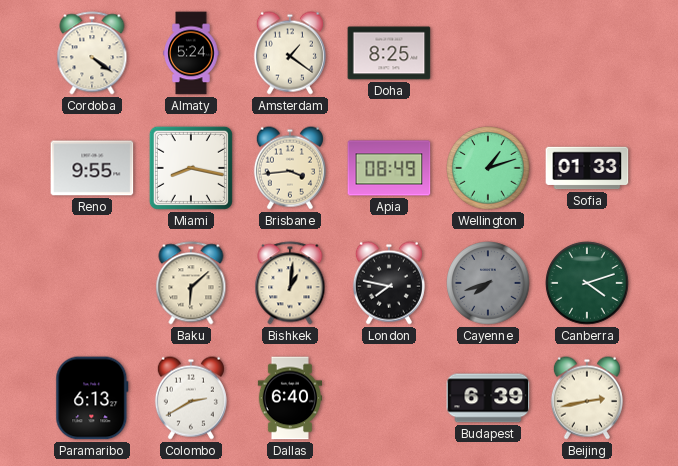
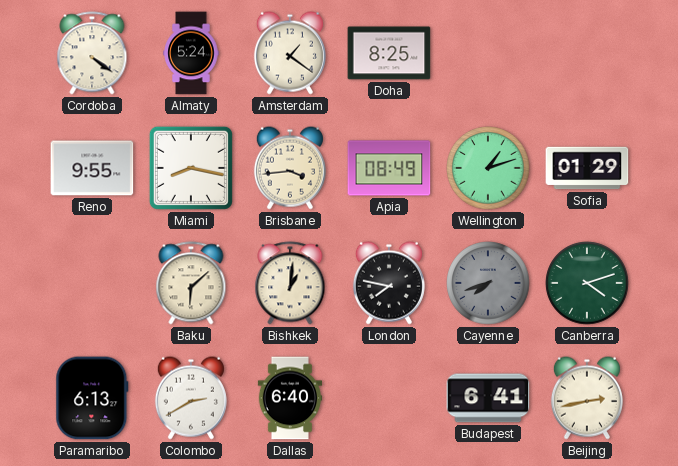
Sofia: 01:33 -> 01:29
Budapest: 6:39 -> 6:41
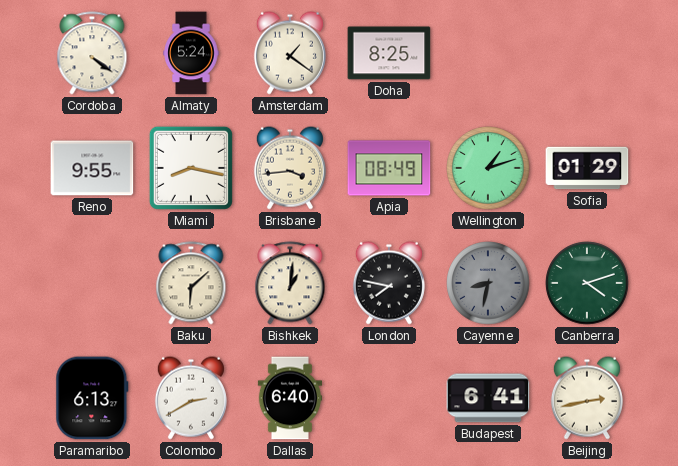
Cayenne: 7:42 -> 8:32
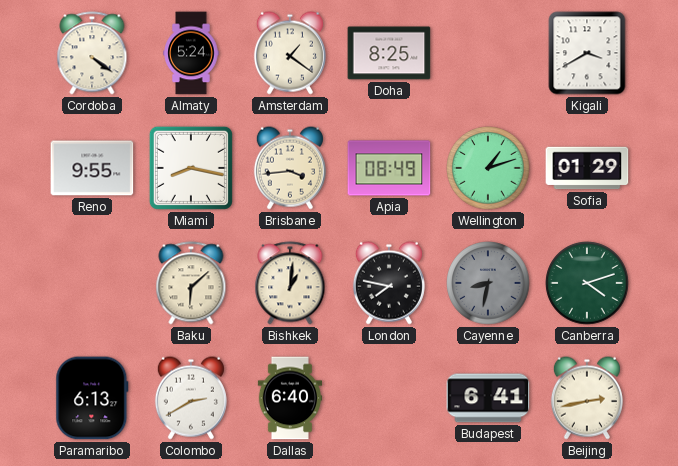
Kigali: none -> 3:40
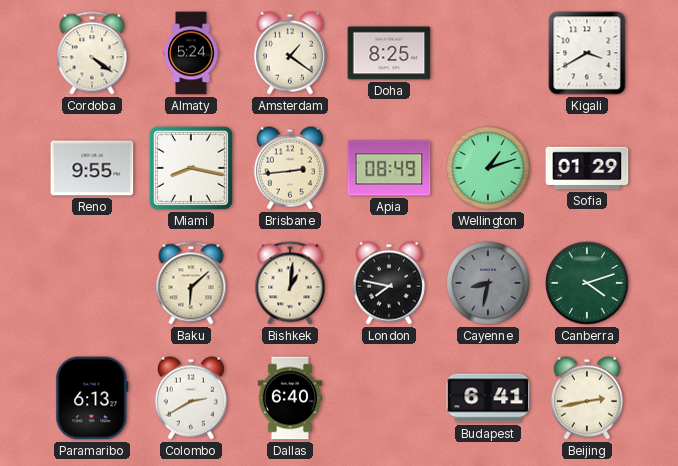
Brisbane: 3:44 -> 2:44
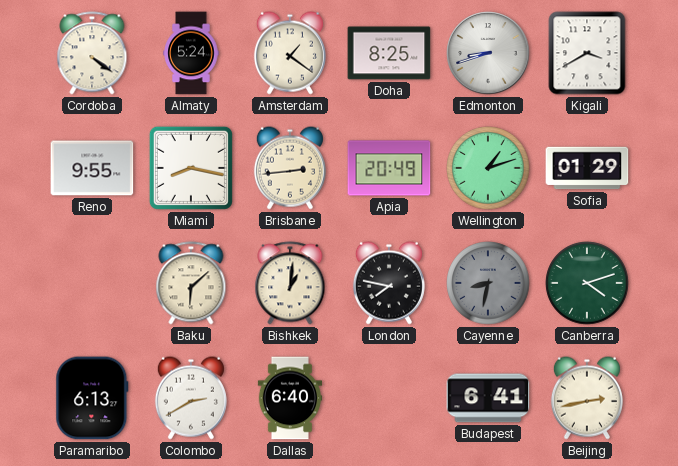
Edmonton: none -> 8:42
Apia: 08:49 -> 20:49
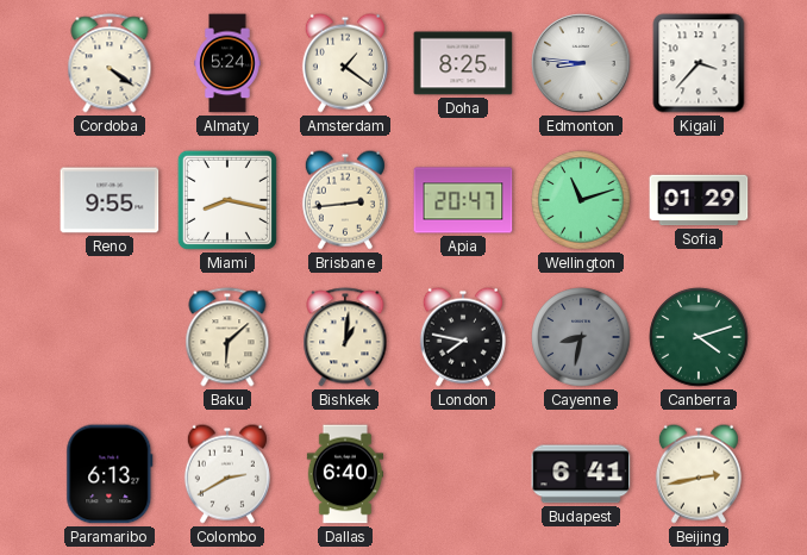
Edmonton: 8:42 -> 8:46
Kigali: 3:40 -> 3:37
Apia: 20:49 -> 20:47
Wellington: 1:12 -> 11:12
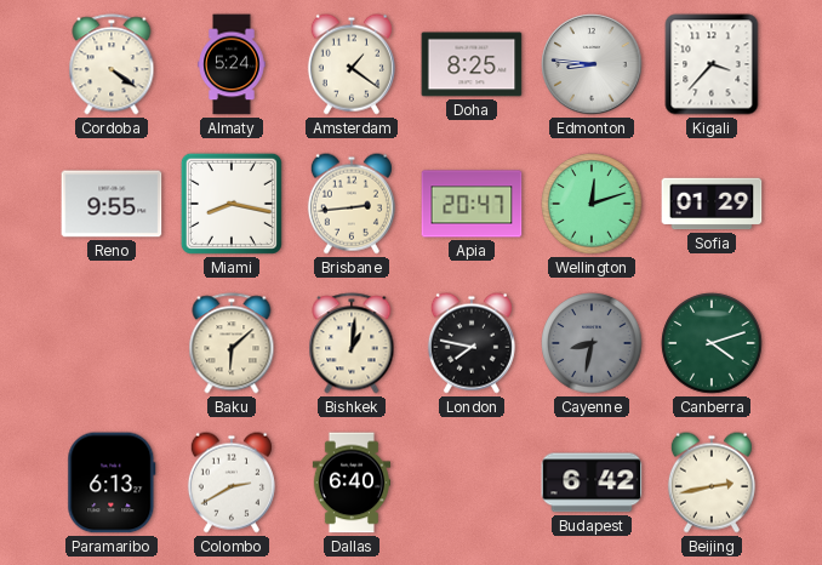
Wellington: 11:12 -> 12:12
Budapest: 6:41 -> 6:42
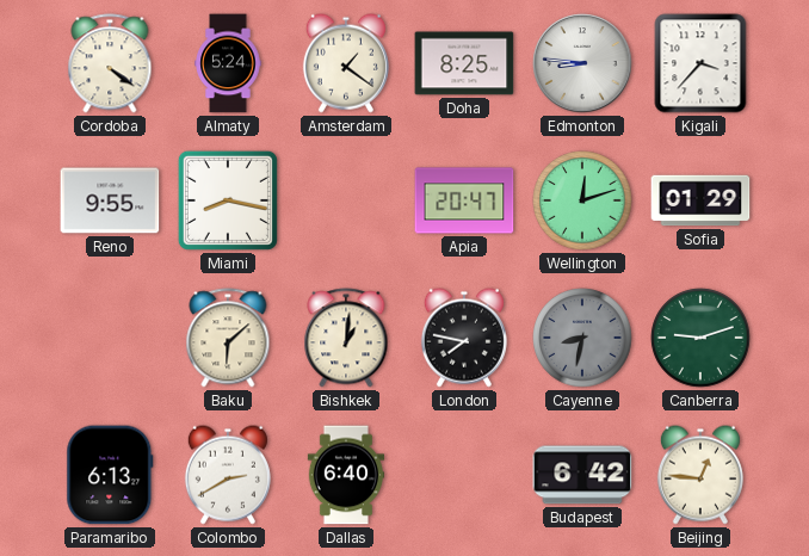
Brisbane: 2:44 -> none
Canberra: 4:12 -> 9:12
Beijing: 2:43 -> 12:46
